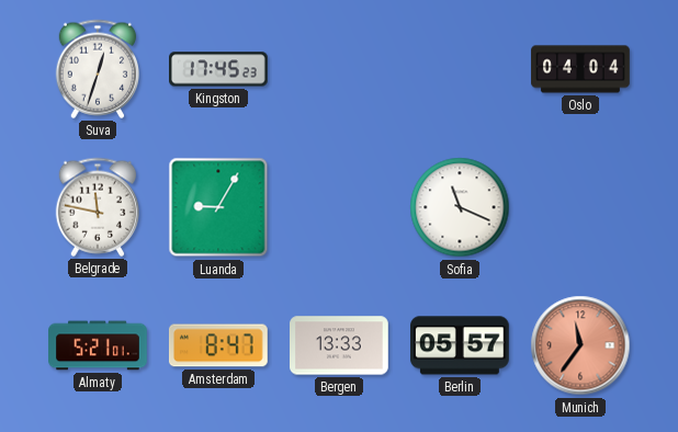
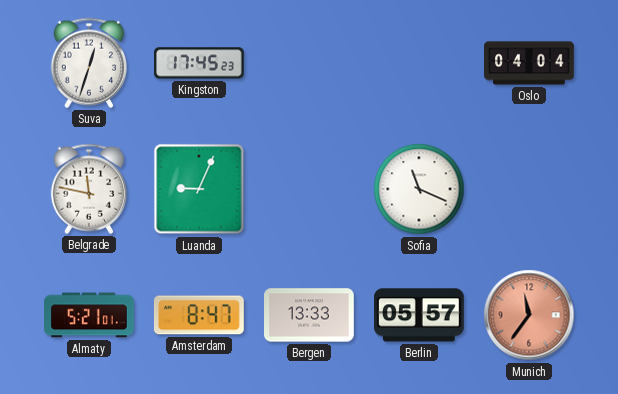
Luanda: 9:05 -> 9:04
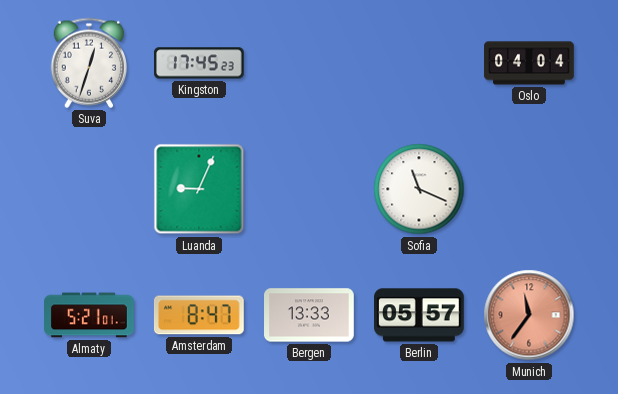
Belgrade: 11:47 -> none
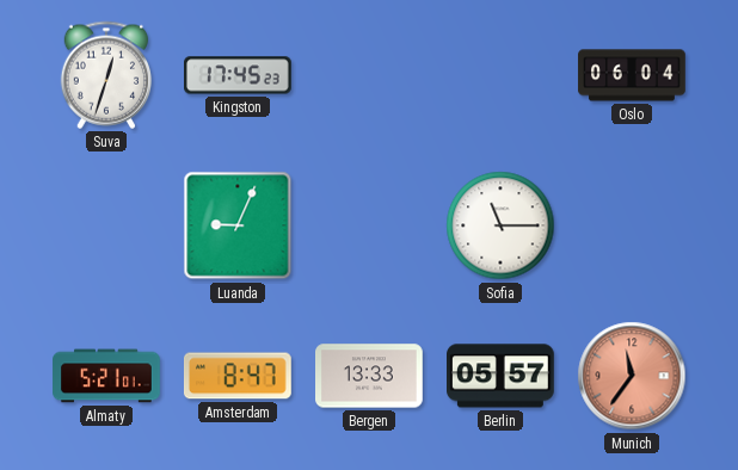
Oslo: 04:04 -> 06:04
Sofia: 11:19 -> 11:15
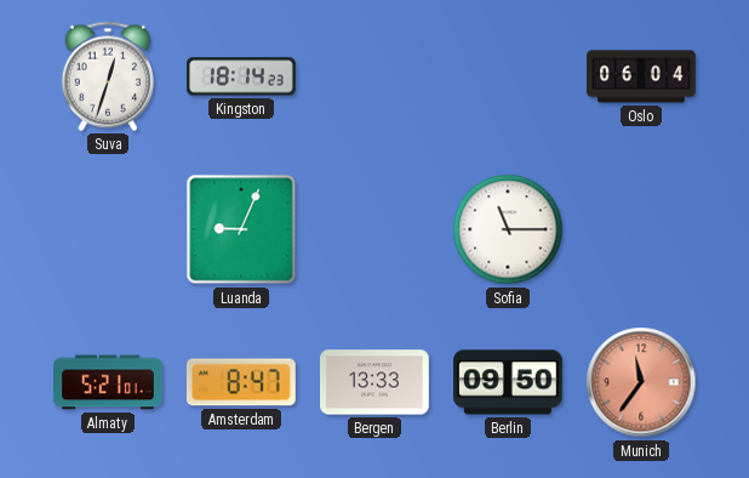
Kingston: 17:45 -> 18:14
Berlin: 05:57 -> 09:50
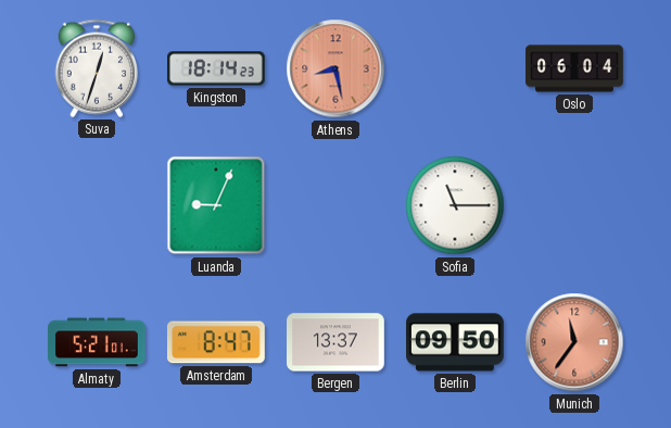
Athens: none -> 8:28
Bergen: 13:33 -> 13:37
